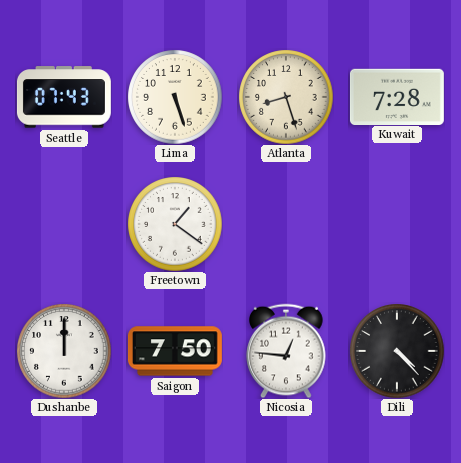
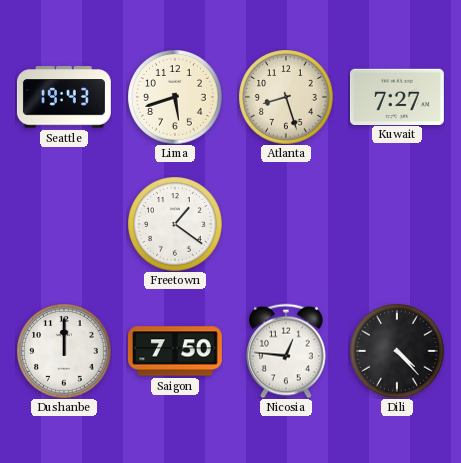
Seattle: 07:43 -> 19:43
Lima: 5:27 -> 5:42
Kuwait: 7:28 -> 7:27
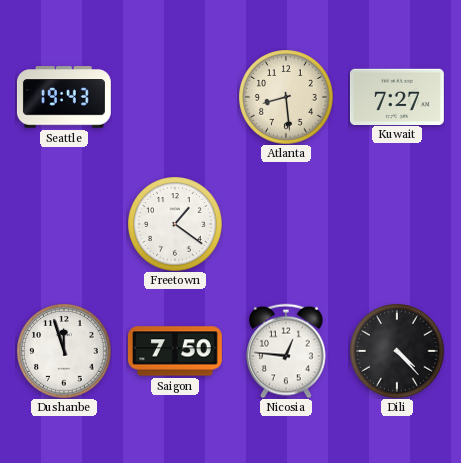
Lima: 5:42 -> none
Atlanta: 8:27 -> 8:29
Dushanbe: 12:00 -> 11:57
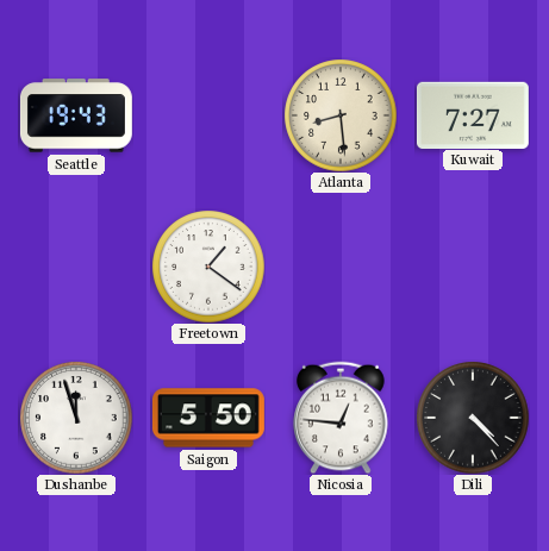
Saigon: 7:50 -> 5:50
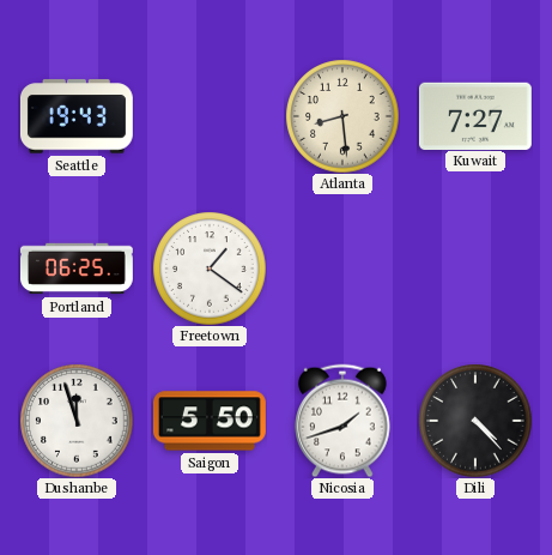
Portland: none -> 06:25
Nicosia: 12:46 -> 1:42
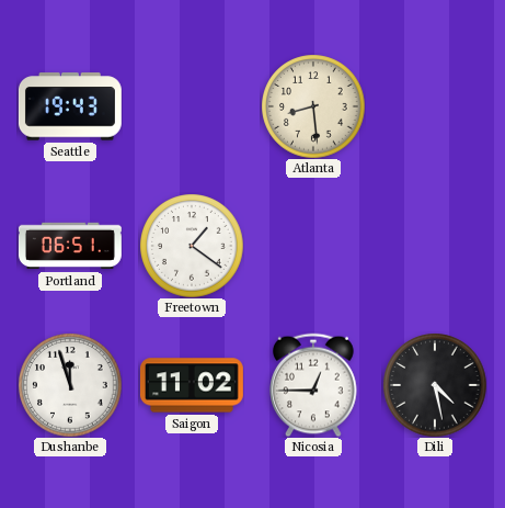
Kuwait: 7:27 -> none
Portland: 06:25 -> 06:51
Saigon: 5:50 -> 11:02
Nicosia: 1:42 -> 12:45
Dili: 4:23 -> 4:28
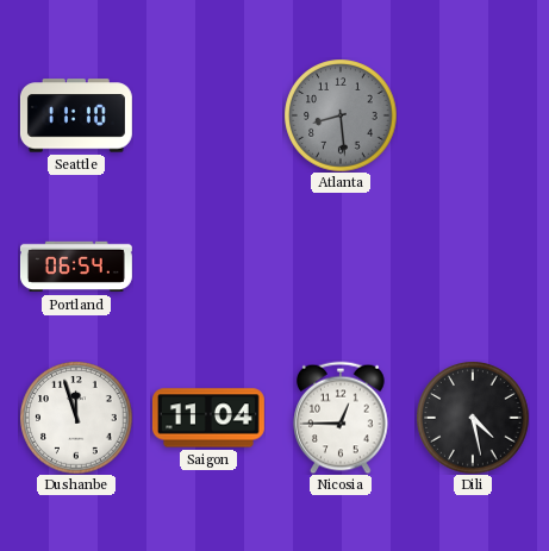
Seattle: 19:43 -> 11:10
Atlanta dial: cream -> grey
Portland: 06:51 -> 06:54
Freetown: 1:21 -> none
Saigon: 11:02 -> 11:04
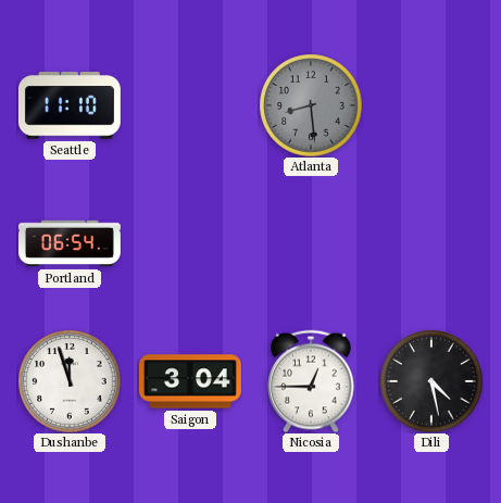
Saigon: 11:04 -> 3:04
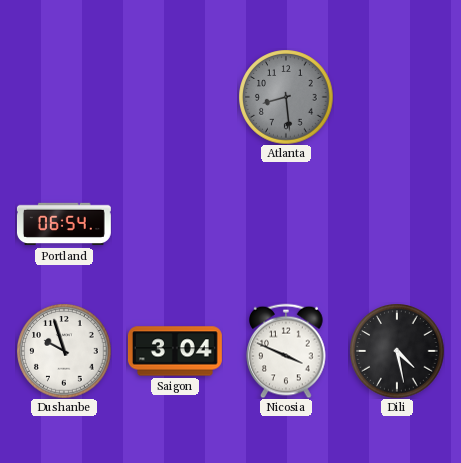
Seattle: 11:10 -> none
Dushanbe: 11:57 -> 9:57
Nicosia: 12:45 -> 3:49
